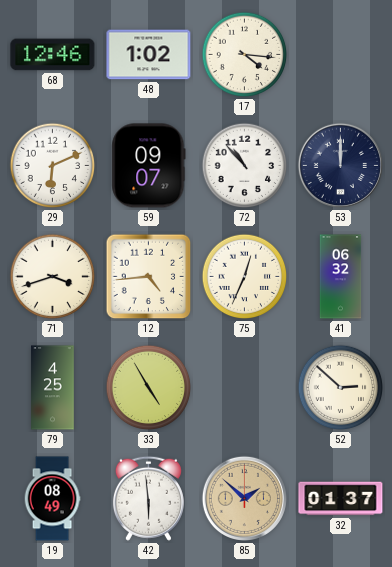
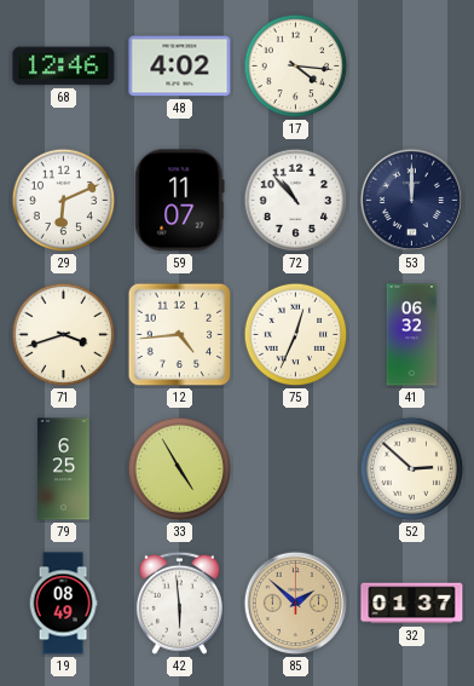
48: 1:02 -> 4:02
59: 09:07 -> 11:07
79: 4:25 -> 6:25
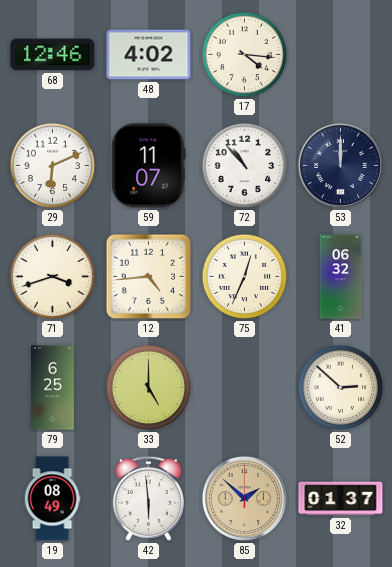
33: 4:55 -> 5:00
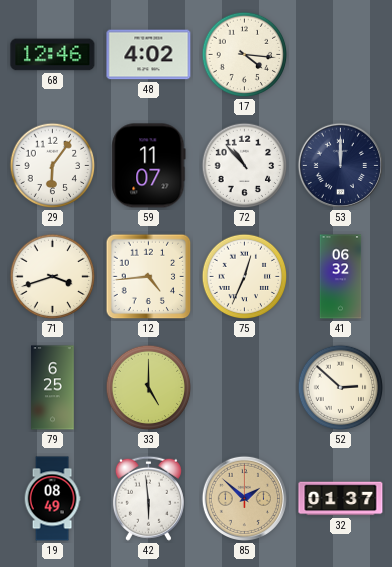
29: 6:11 -> 6:06
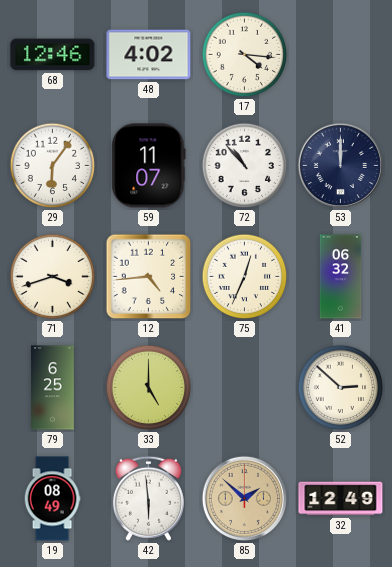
32: 01:37 -> 12:49
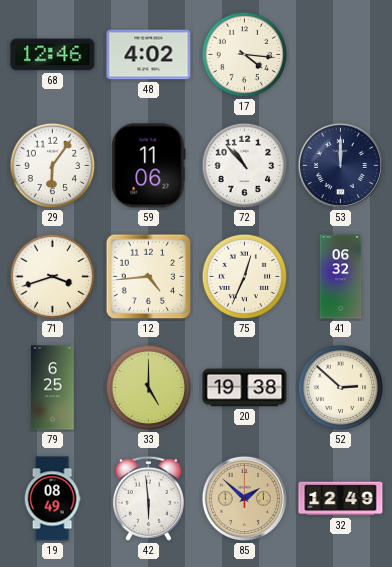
59: 11:07 -> 11:06
20: none -> 19:38
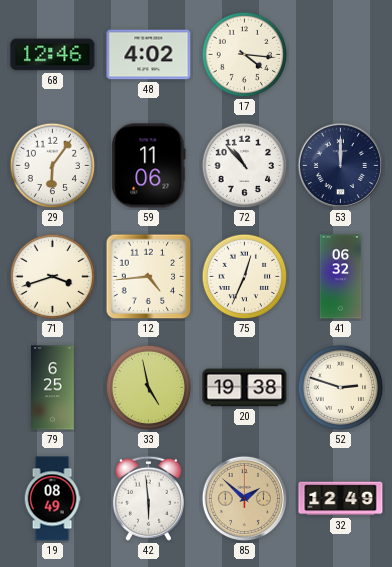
33: 5:00 -> 4:58
52: 2:52 -> 2:48
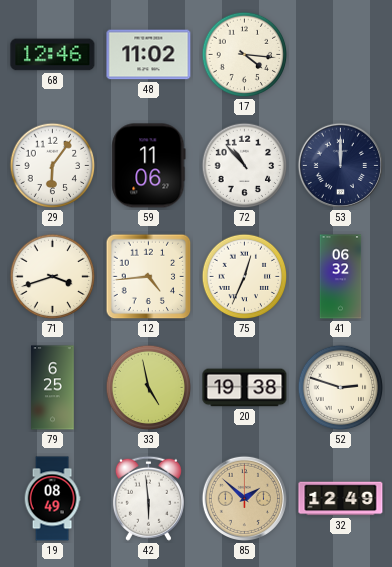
48: 4:02 -> 11:02
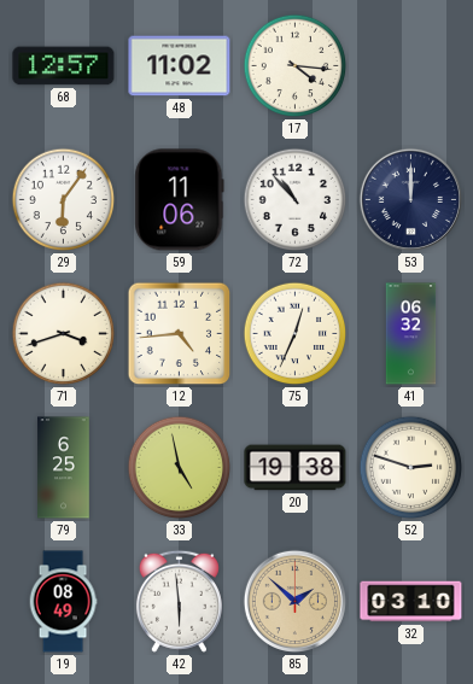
68: 12:46 -> 12:57
32: 12:49 -> 03:10
